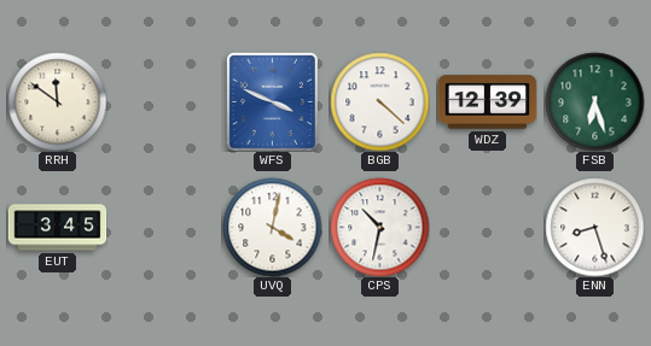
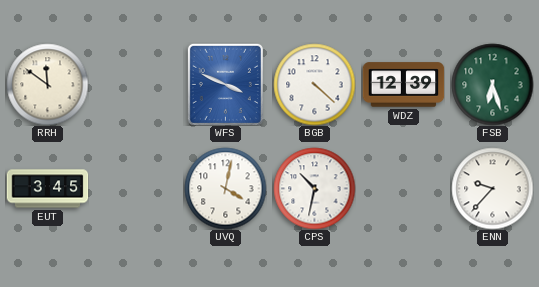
ENN: 8:27 -> 9:37
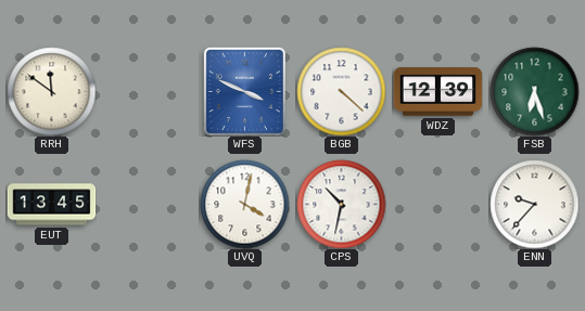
EUT: 3:45 -> 13:45
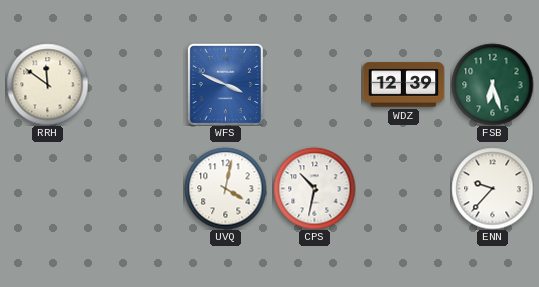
BGB: 4:22 -> none
EUT: 13:45 -> none
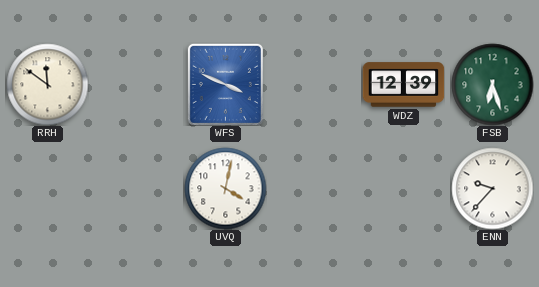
CPS: 10:32 -> none
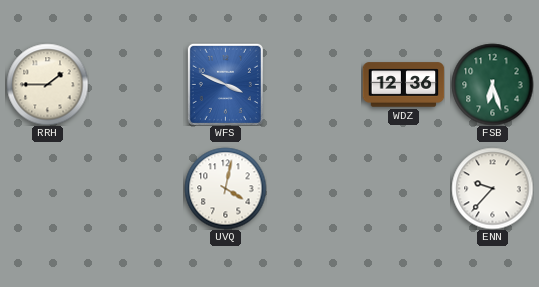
RRH: 11:51 -> 1:45
WDZ: 12:39 -> 12:36
